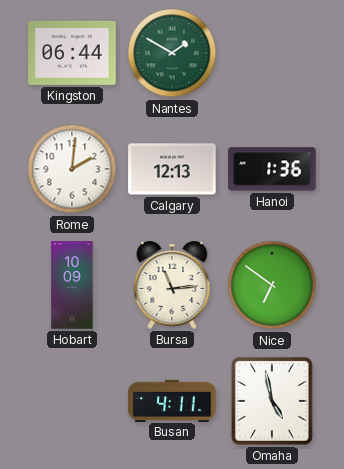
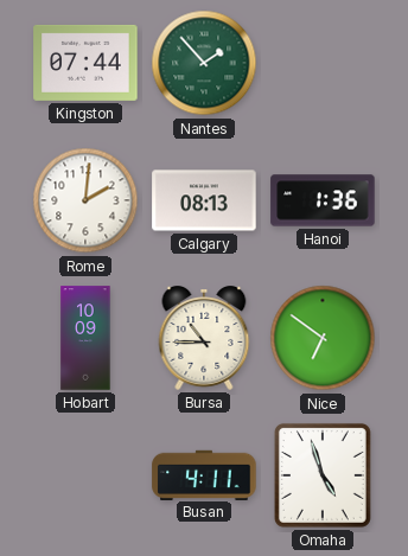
Kingston: 06:44 -> 07:44
Nantes: 1:50 -> 1:53
Calgary: 12:13 -> 08:13
Bursa: 11:14 -> 10:45
Omaha: 4:58 -> 4:57
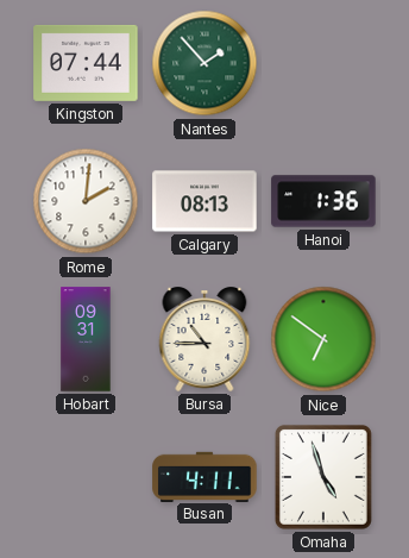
Hobart: 10:09 -> 09:31
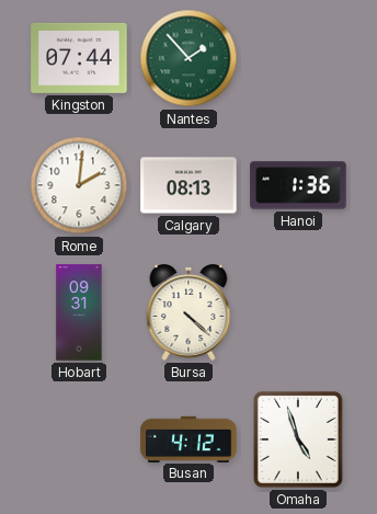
Bursa: 10:45 -> 4:22
Nice: 6:51 -> none
Busan: 4:11 -> 4:12
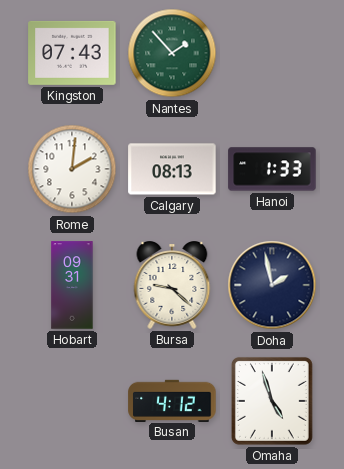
Kingston: 07:44 -> 07:43
Hanoi: 1:36 -> 1:33
Bursa: 4:22 -> 9:22
Doha: none -> 1:58
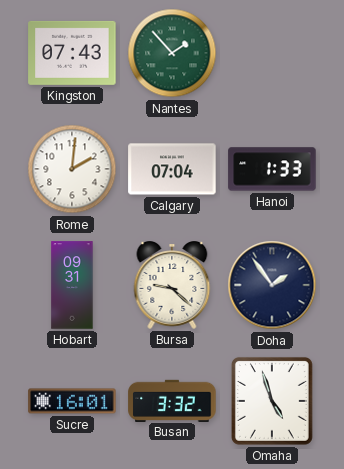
Calgary: 08:13 -> 07:04
Doha: 1:58 -> 1:54
Sucre: none -> 16:01
Busan: 4:12 -> 3:32
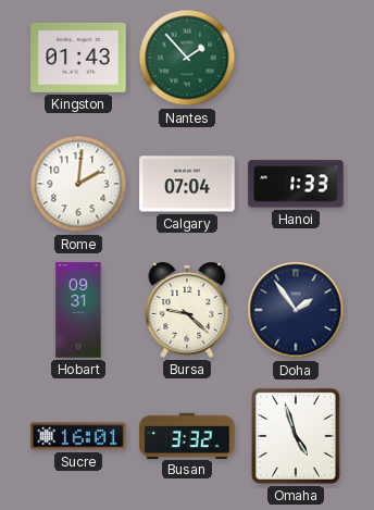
Kingston: 07:43 -> 01:43
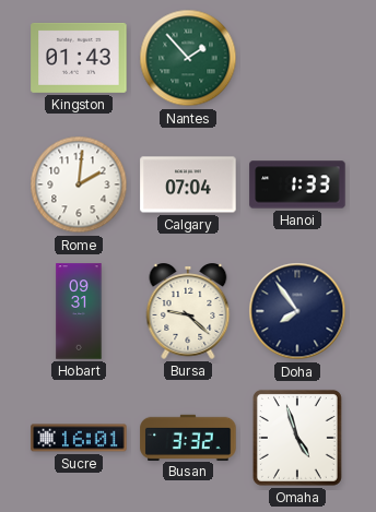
Doha: 1:54 -> 7:54
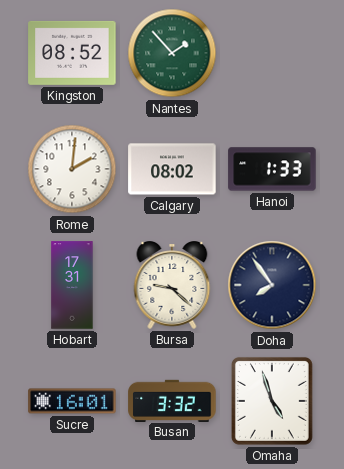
Kingston: 01:43 -> 08:52
Calgary: 07:04 -> 08:02
Hobart: 09:31 -> 17:31
